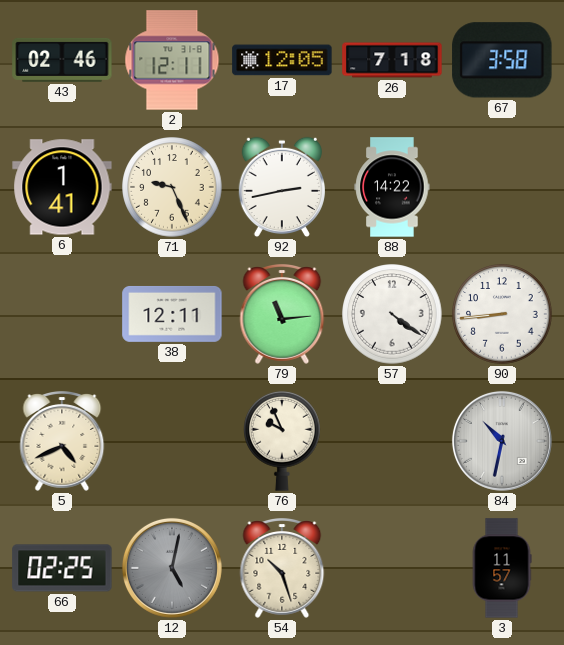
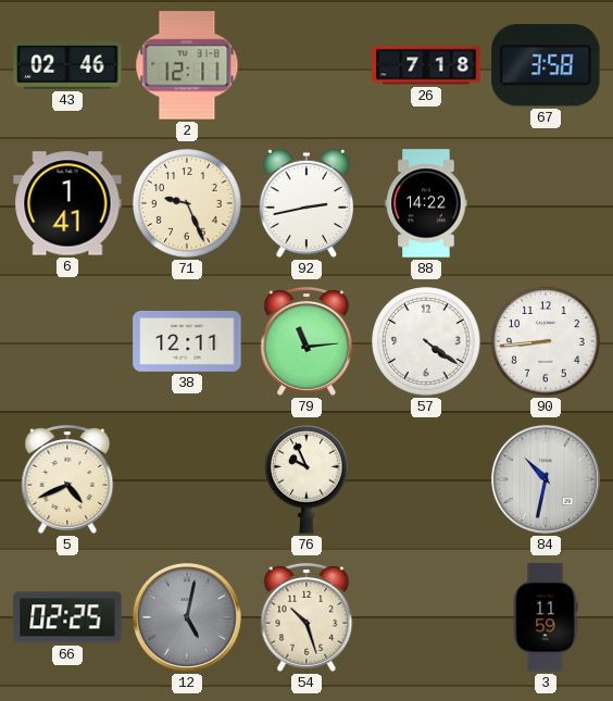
17: 12:05 -> none
3: 11:57 -> 11:59
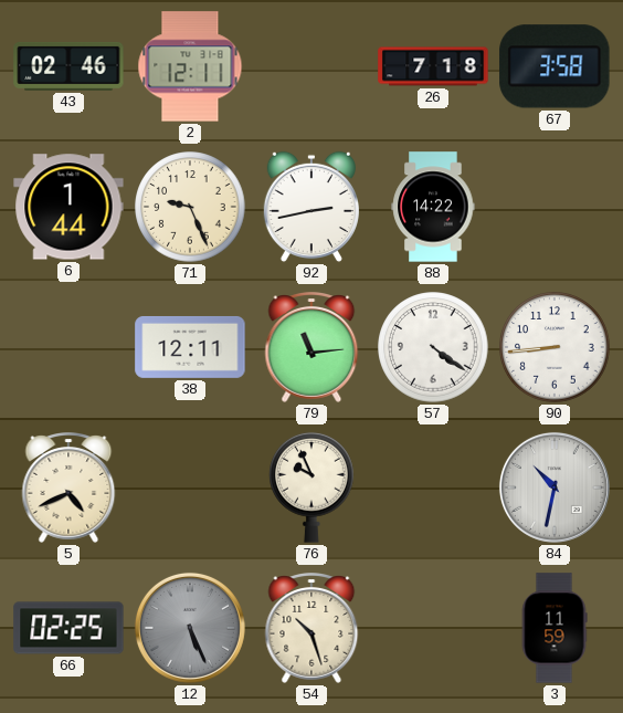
6: 1:41 -> 1:44
12: 5:02 -> 5:26
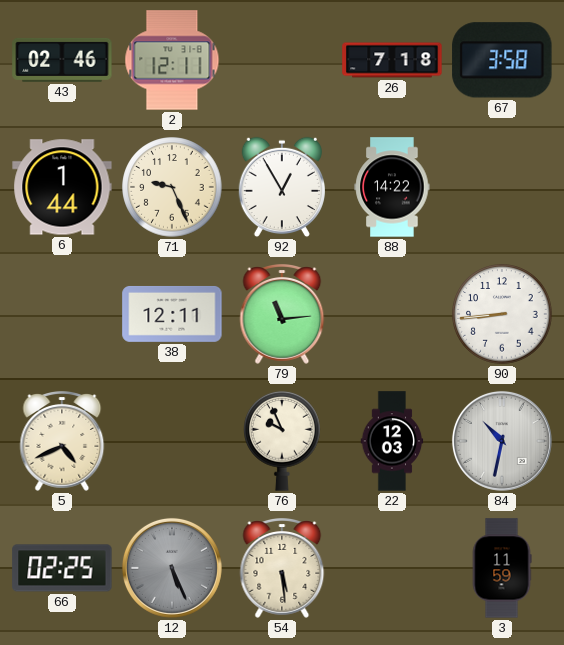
92: 2:43 -> 12:55
57: 4:21 -> none
22: none -> 12:03
54: 10:27 -> 5:29
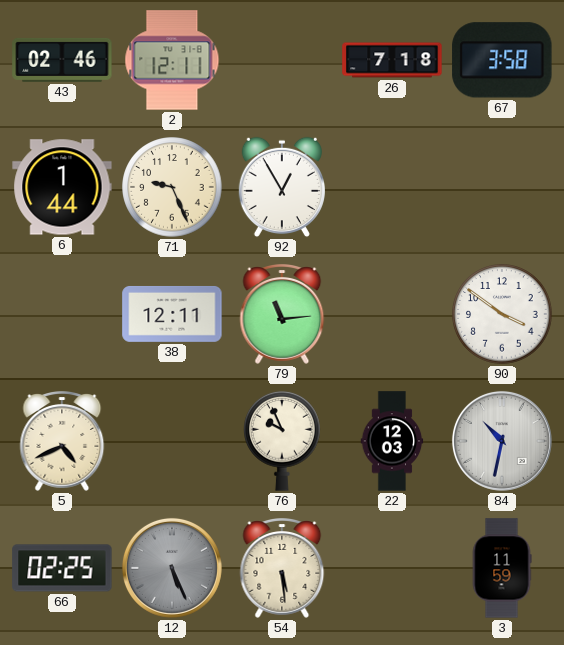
88: 14:22 -> none
90: 8:44 -> 3:51
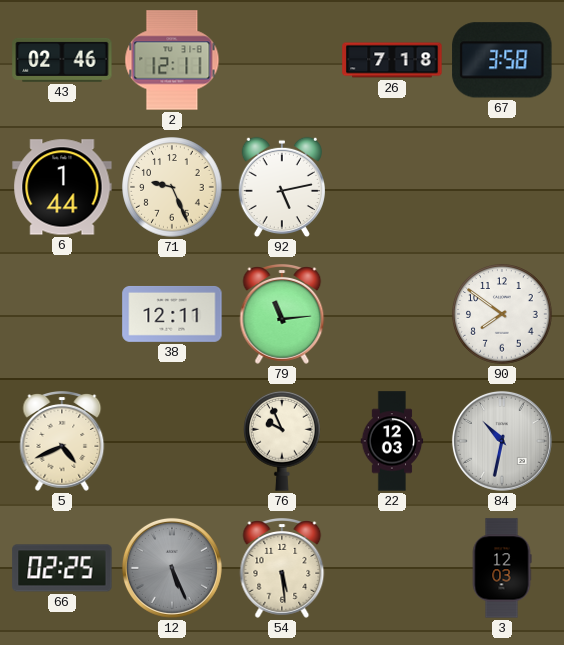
92: 12:55 -> 5:13
90: 3:51 -> 7:51
3: 11:59 -> 12:03
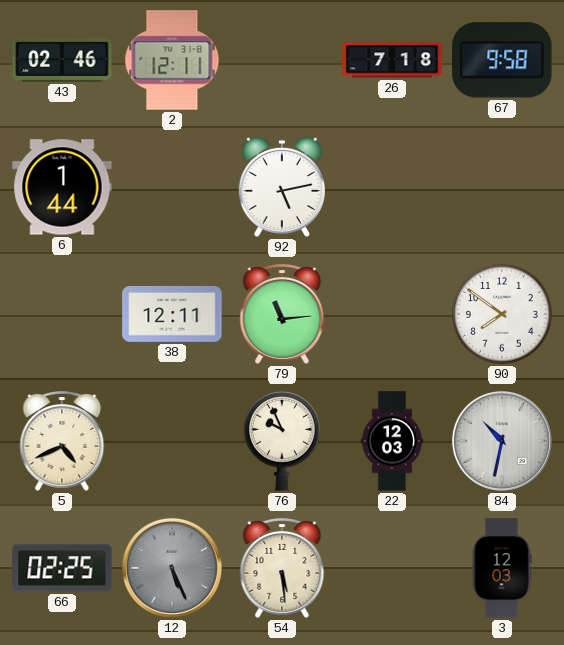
67: 3:58 -> 9:58
71: 9:26 -> none
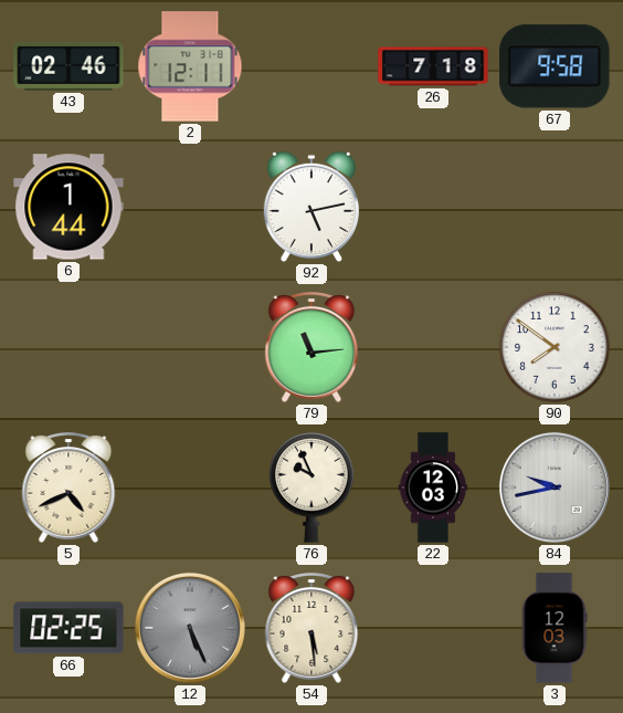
38: 12:11 -> none
84: 10:32 -> 9:43
